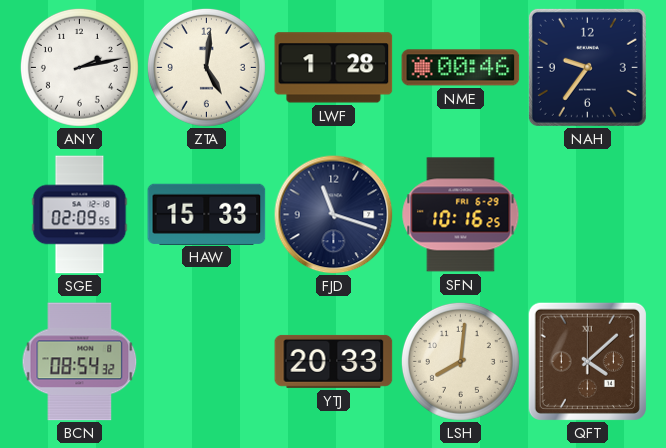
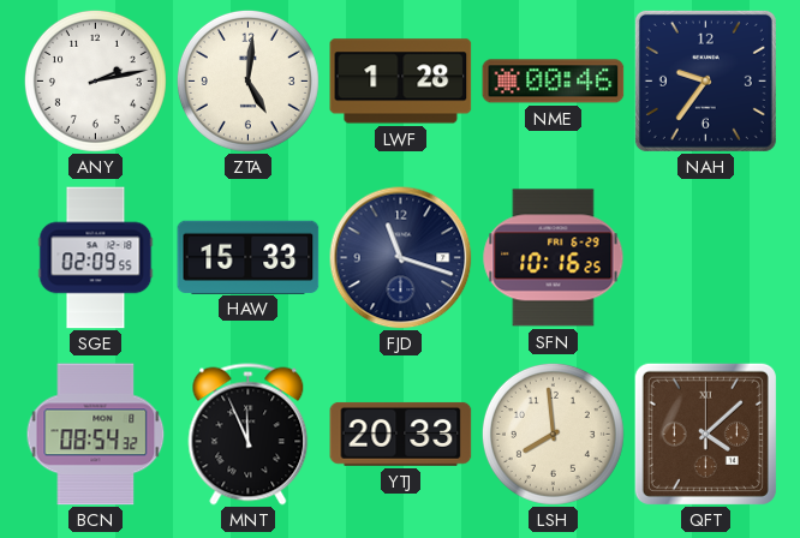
MNT: none -> 11:56
LSH: 8:01 -> 7:59
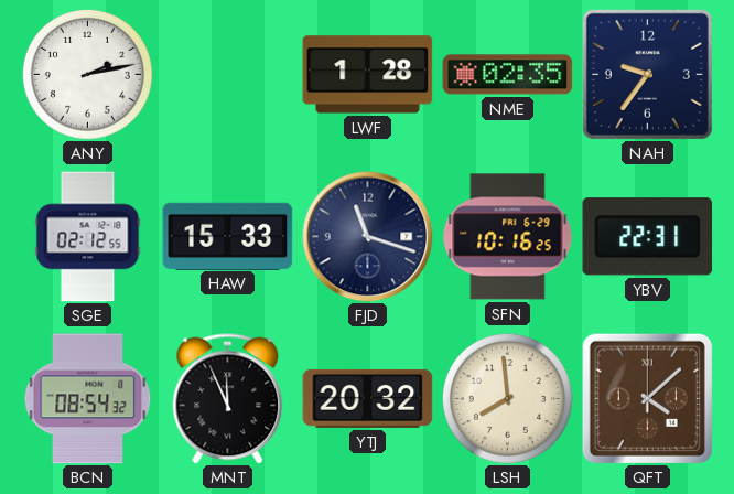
ZTA: 5:01 -> none
NME: 00:46 -> 02:35
SGE: 02:09 -> 02:12
YBV: none -> 22:31
YTJ: 20:33 -> 20:32
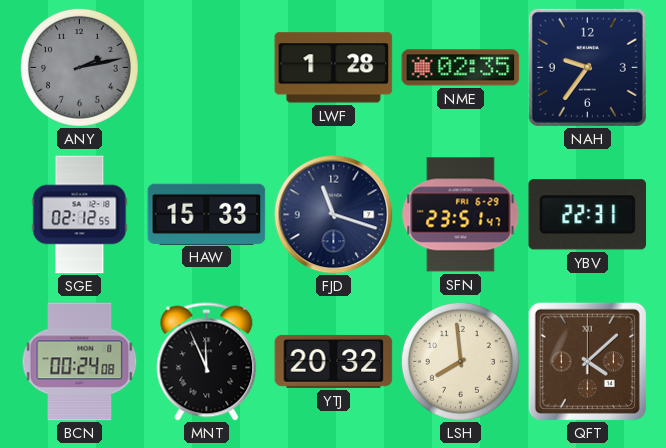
ANY dial: white -> grey
SFN: 10:16 -> 23:51
BCN: 08:54 -> 00:24
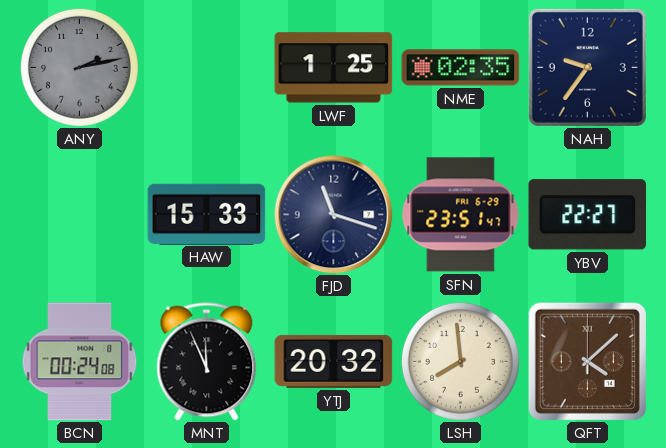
LWF: 1:28 -> 1:25
SGE: 02:12 -> none
YBV: 22:31 -> 22:27
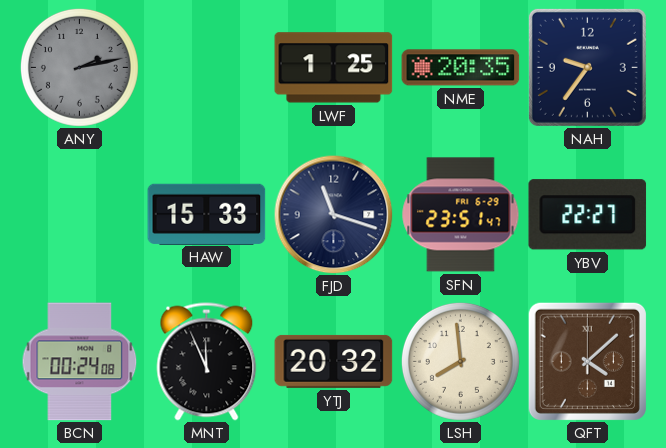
NME: 02:35 -> 20:35
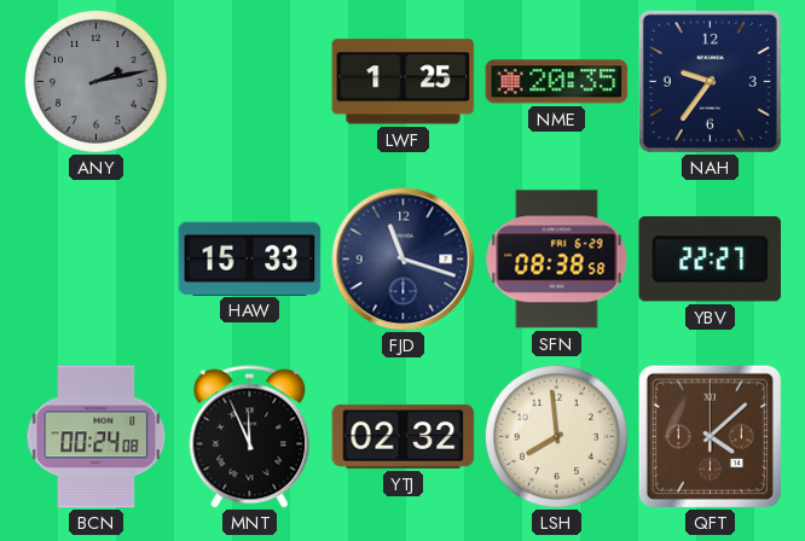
SFN: 23:51 -> 08:38
YTJ: 20:32 -> 02:32
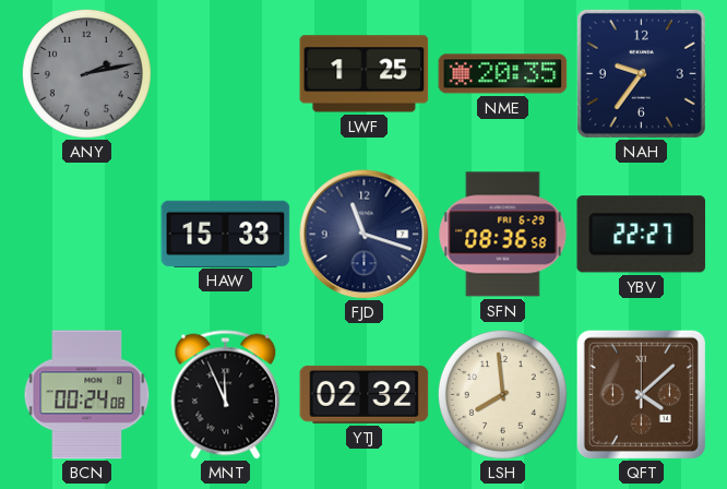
SFN: 08:38 -> 08:36
